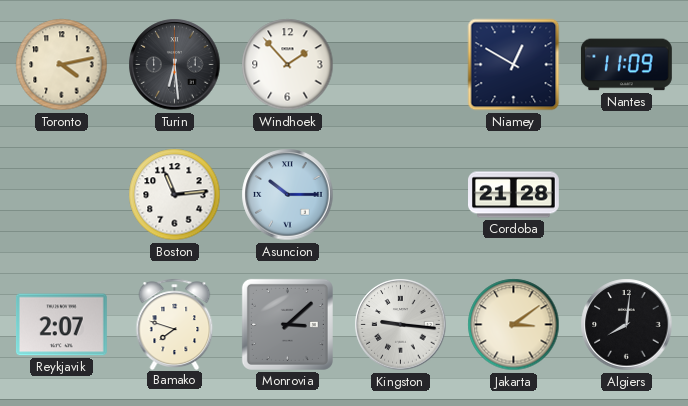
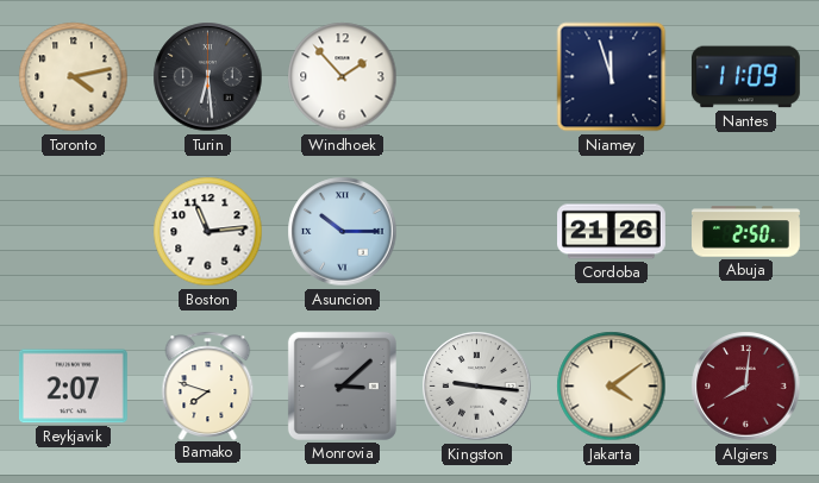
Niamey: 12:50 -> 11:57
Cordoba: 21:28 -> 21:26
Abuja: none -> 2:50
Jakarta: 3:09 -> 4:09
Algiers dial: black -> burgundy
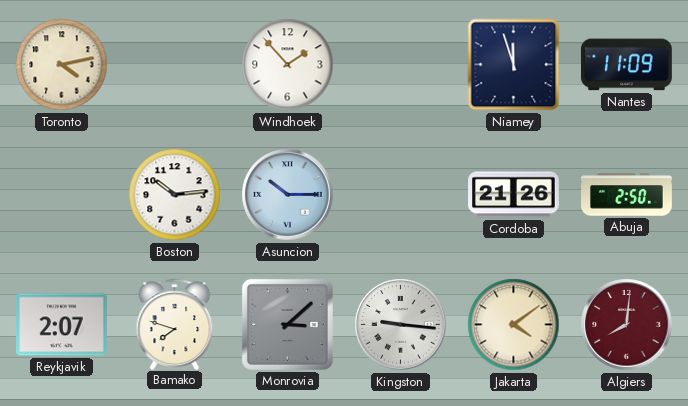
Turin: 6:29 -> none
Boston: 11:14 -> 10:14
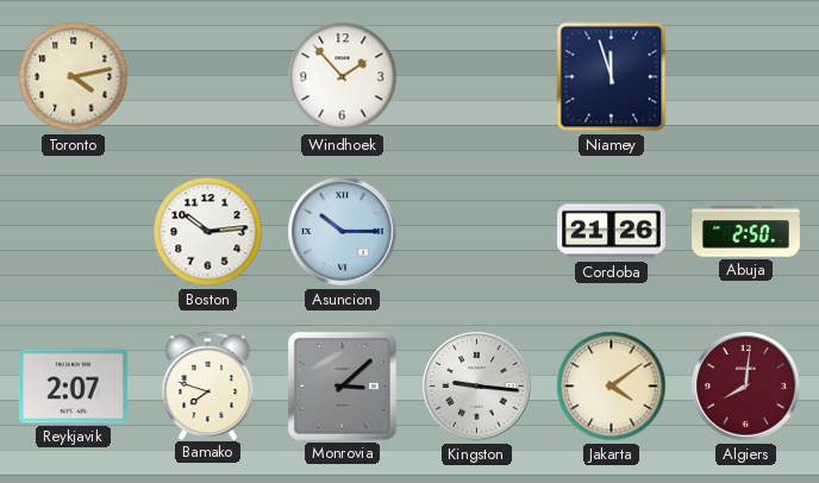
Nantes: 11:09 -> none
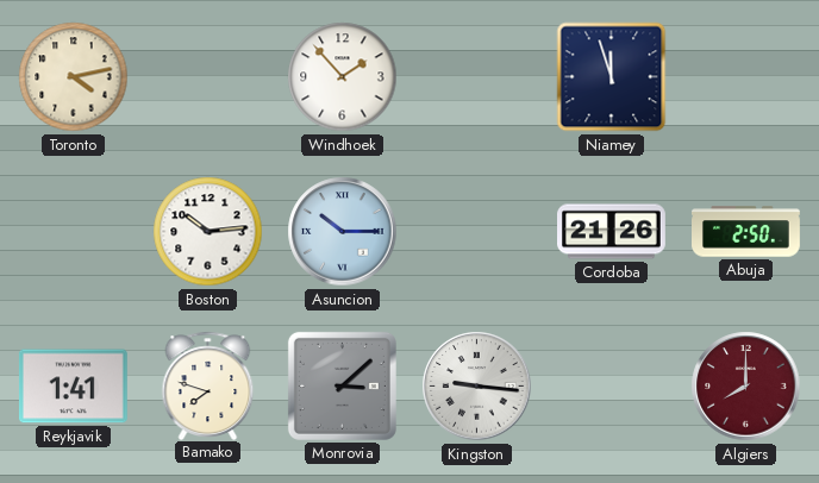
Reykjavik: 2:07 -> 1:41
Jakarta: 4:09 -> none
Algiers: 8:01 -> 8:00
